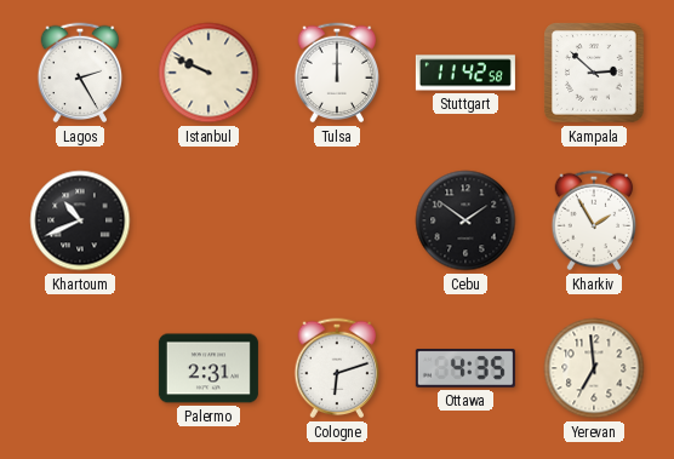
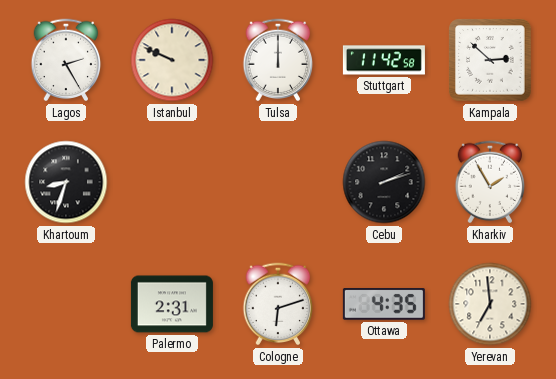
Khartoum: 10:41 -> 8:33
Cebu: 1:51 -> 2:12
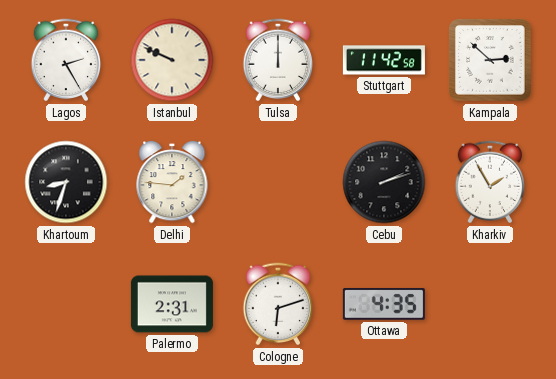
Delhi: none -> 1:46
Yerevan: 6:59 -> none
